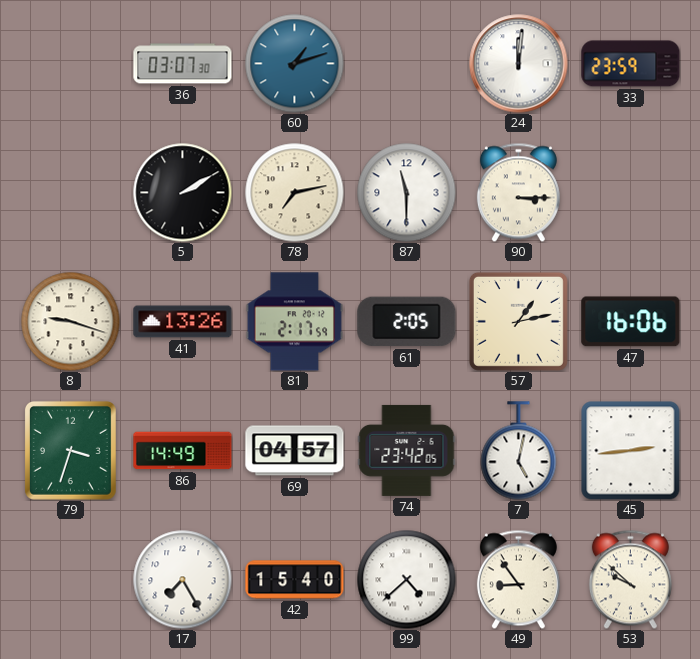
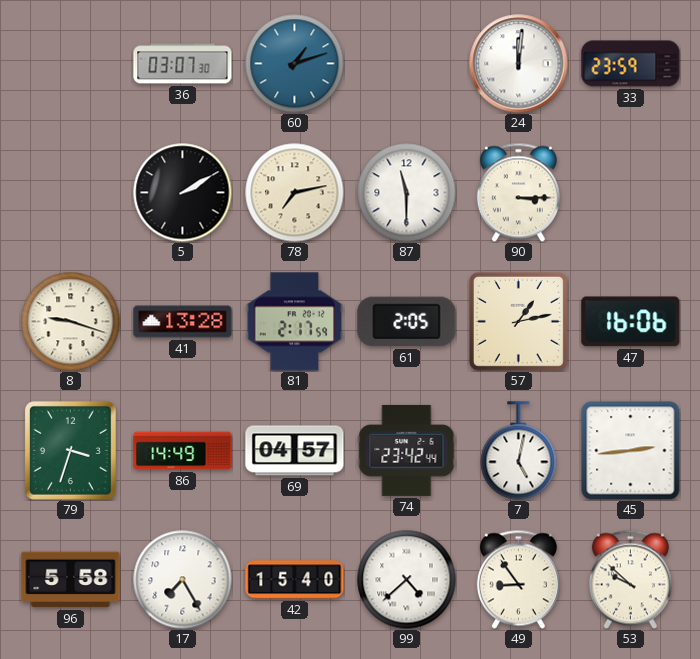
41: 13:26 -> 13:28
74: 23:42:05 -> 23:42:44
96: none -> 5:58
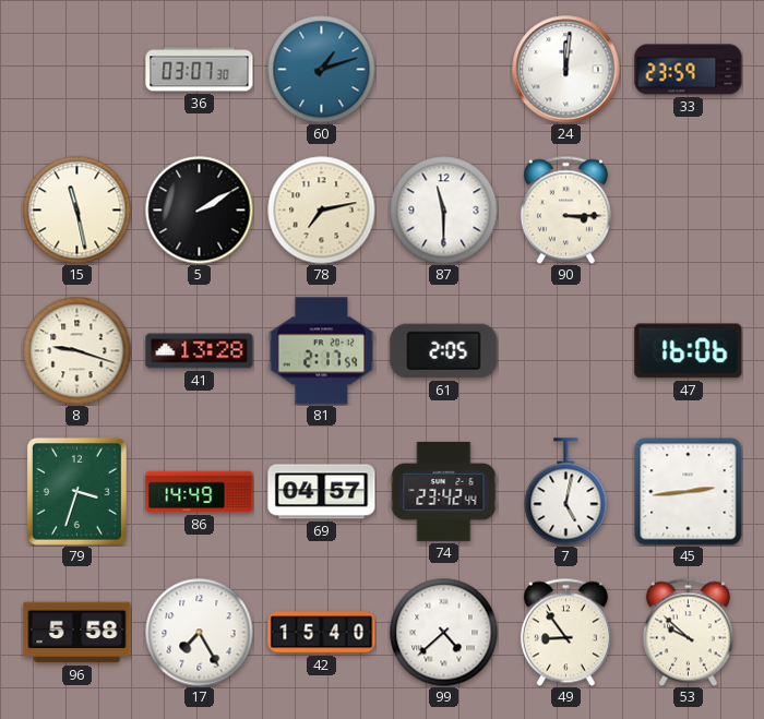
15: none -> 11:28
57: 1:13 -> none
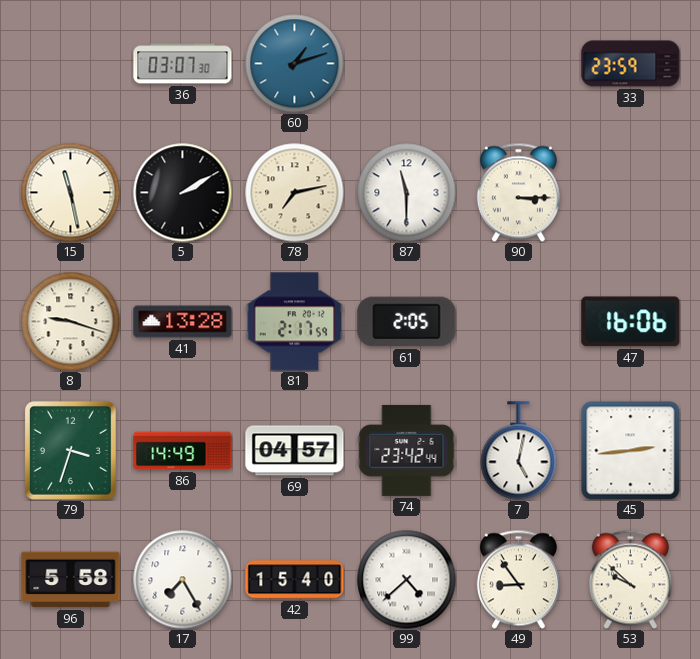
24: 12:01 -> none
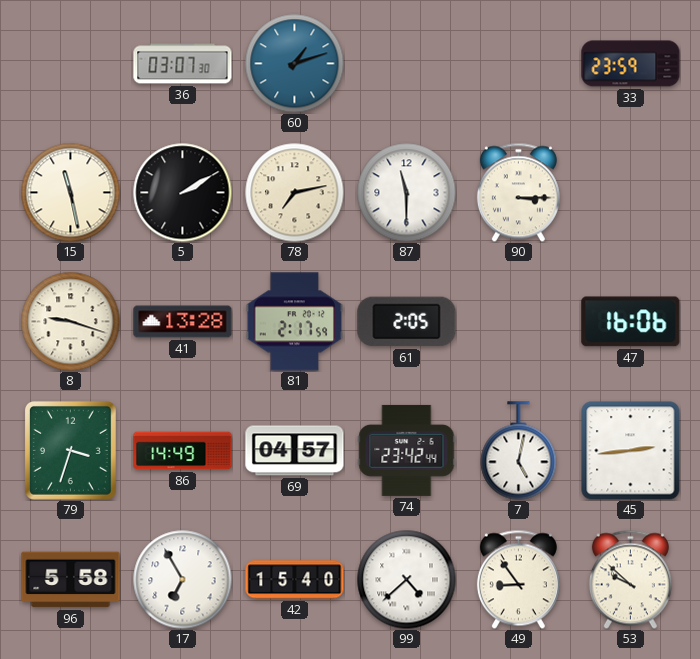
17: 7:25 -> 6:55
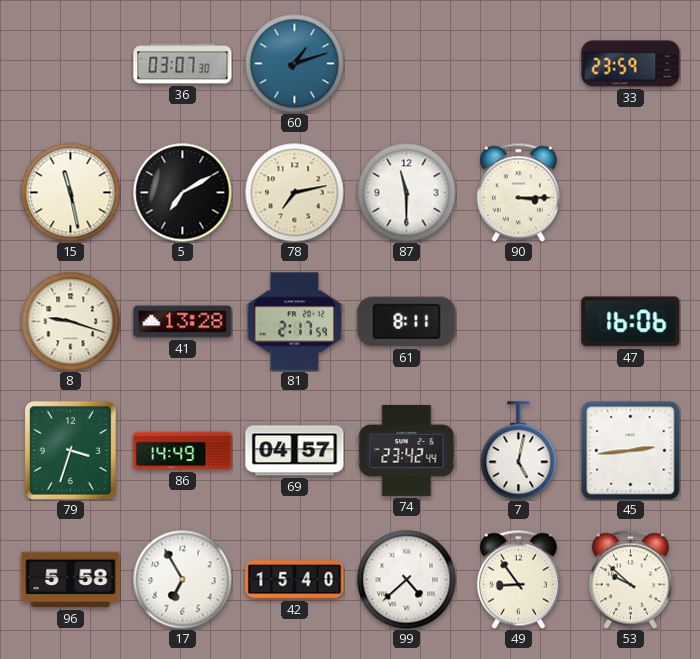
5: 2:10 -> 7:10
61: 2:05 -> 8:11
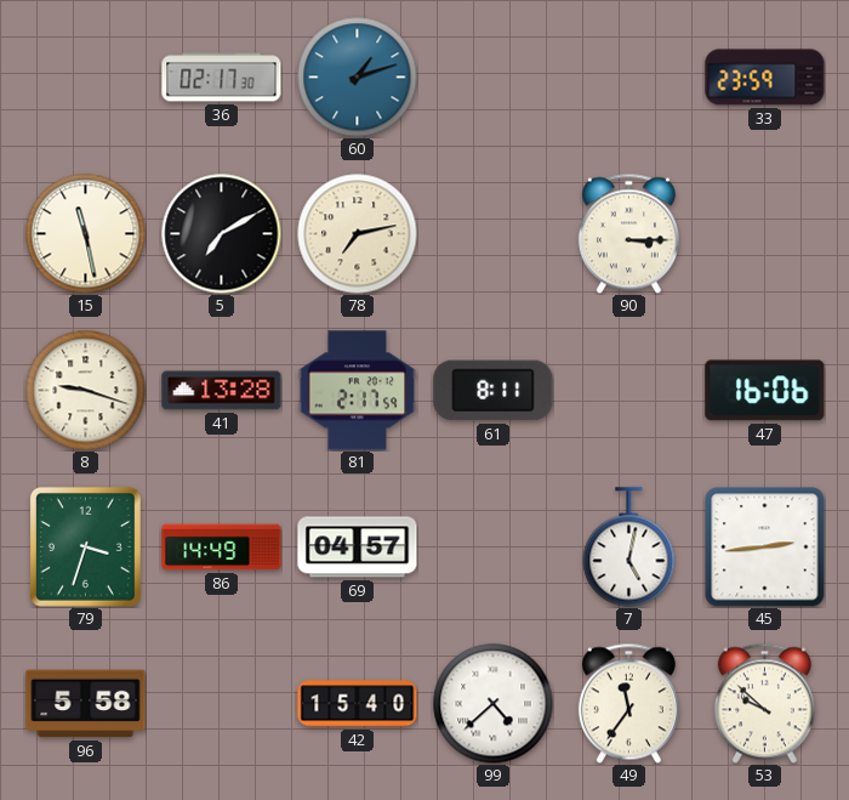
36: 03:07 -> 02:17
87: 11:30 -> none
74: 23:42 -> none
17: 6:55 -> none
49: 8:54 -> 11:36
